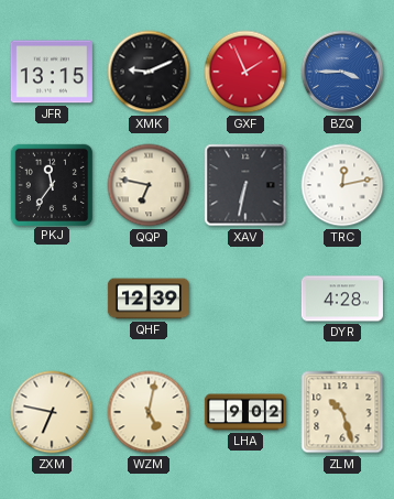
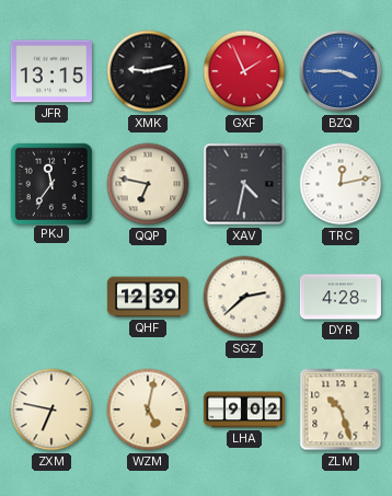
XMK: 9:11 -> 9:13
XAV: 6:32 -> 4:32
SGZ: none -> 2:38
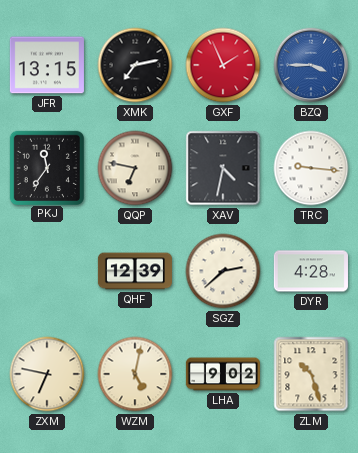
XMK: 9:13 -> 7:13
TRC: 12:13 -> 9:16
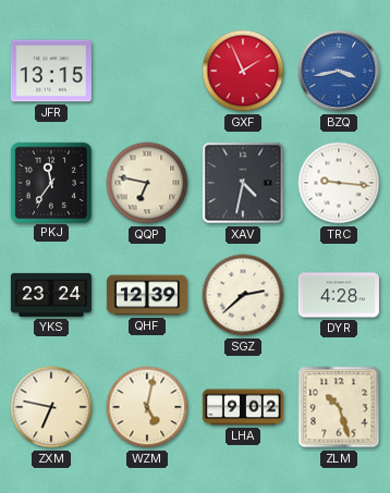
XMK: 7:13 -> none
BZQ: 3:45 -> 3:43
YKS: none -> 23:24
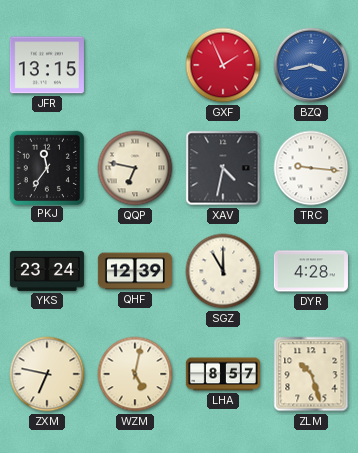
SGZ: 2:38 -> 11:00
LHA: 9:02 -> 8:57
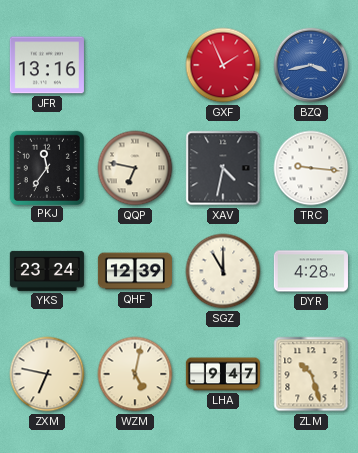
JFR: 13:15 -> 13:16
LHA: 8:57 -> 9:47
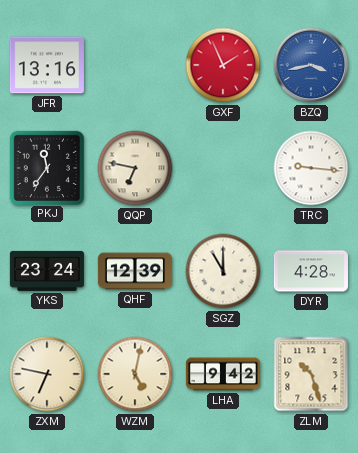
XAV: 4:32 -> none
LHA: 9:47 -> 9:42
